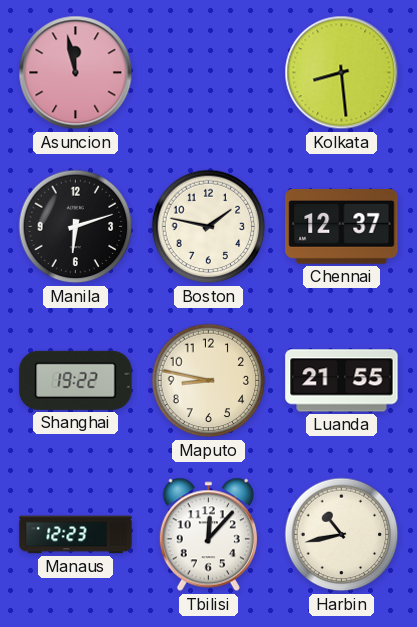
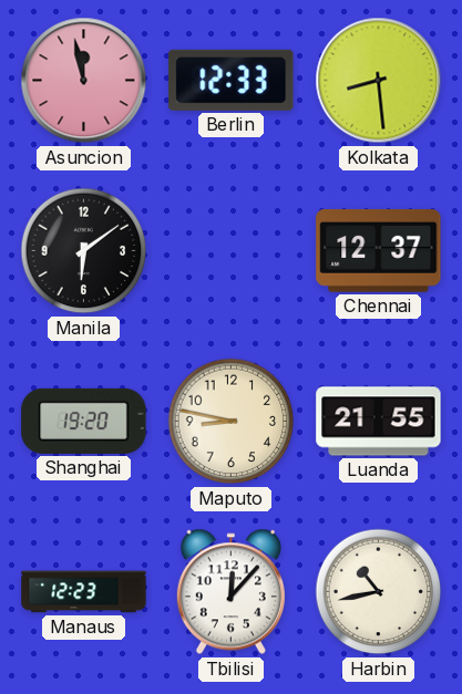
Berlin: none -> 12:33
Manila: 6:12 -> 6:09
Boston: 1:47 -> none
Shanghai: 19:22 -> 19:20
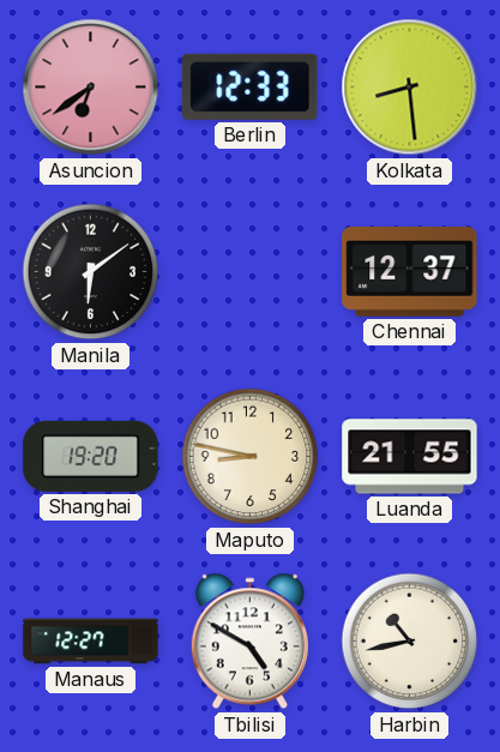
Asuncion: 11:58 -> 6:39
Manaus: 12:23 -> 12:27
Tbilisi: 12:07 -> 4:50
